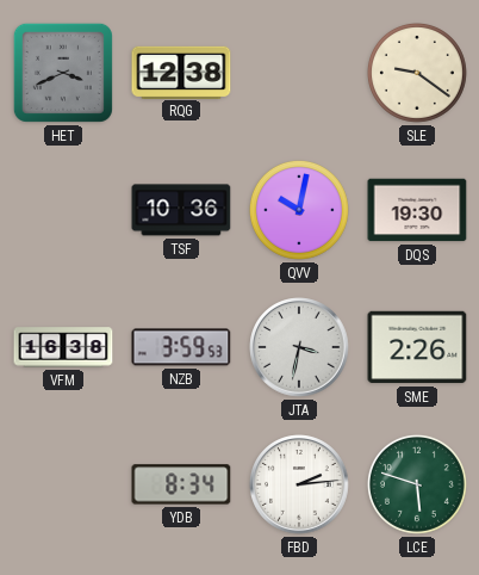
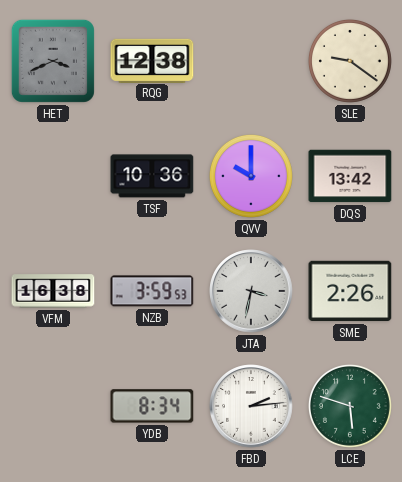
QVV: 10:02 -> 10:00
DQS: 19:30 -> 13:42
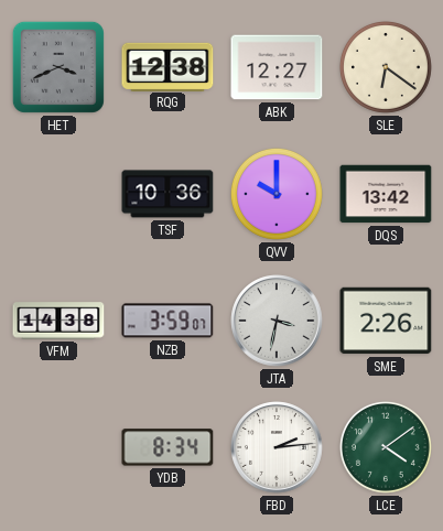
ABK: none -> 12:27
SLE: 9:21 -> 6:21
VFM: 16:38 -> 14:38
NZB: 3:59:53 -> 3:59:07
LCE: 5:48 -> 4:09
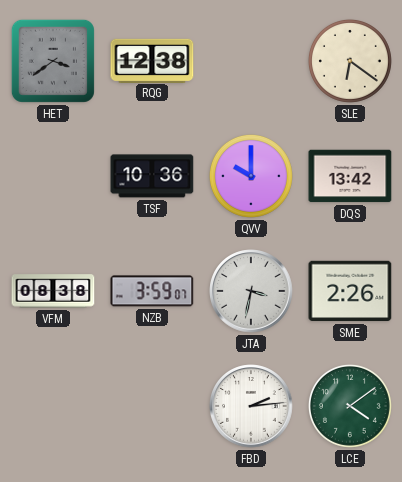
HET: 3:41 -> 3:39
ABK: 12:27 -> none
VFM: 14:38 -> 08:38
YDB: 8:34 -> none
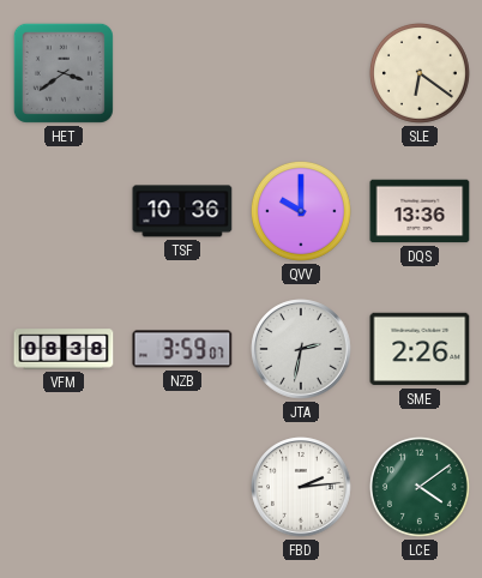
RQG: 12:38 -> none
DQS: 13:42 -> 13:36
JTA: 3:32 -> 2:32
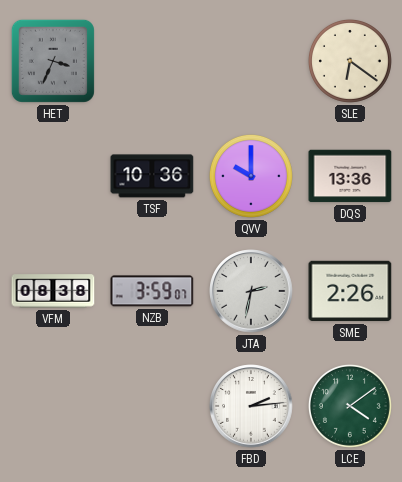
HET: 3:39 -> 3:34
